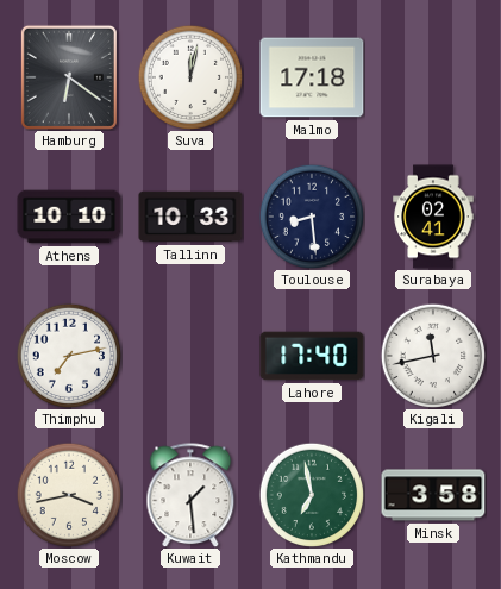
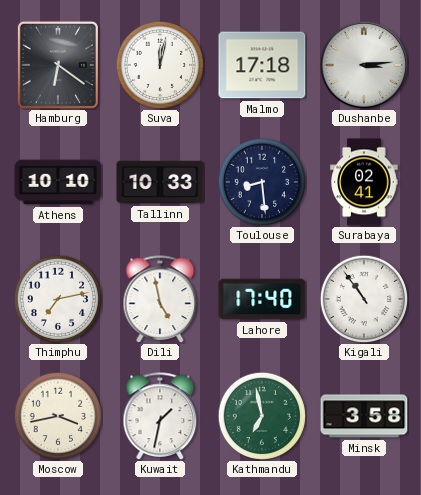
Dushanbe: none -> 3:14
Dili: none -> 4:58
Kigali: 11:43 -> 10:54
Kuwait: 1:29 -> 1:32
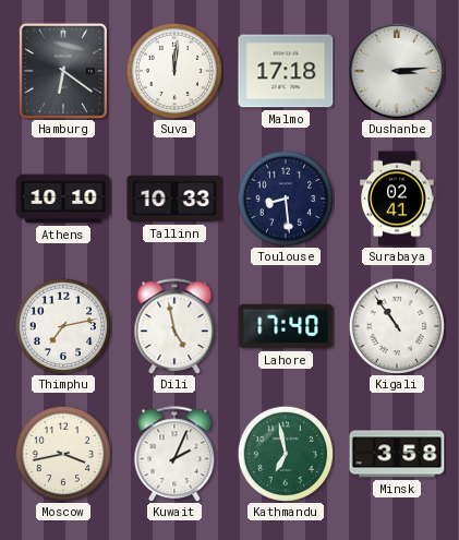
Suva: 12:02 -> 12:01
Kuwait: 1:32 -> 2:04
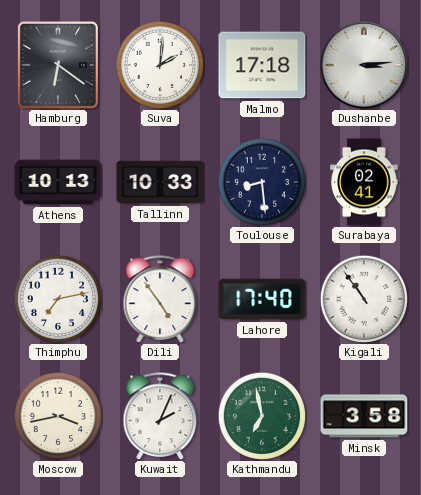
Suva: 12:01 -> 2:01
Athens: 10:10 -> 10:13
Dili: 4:58 -> 4:54
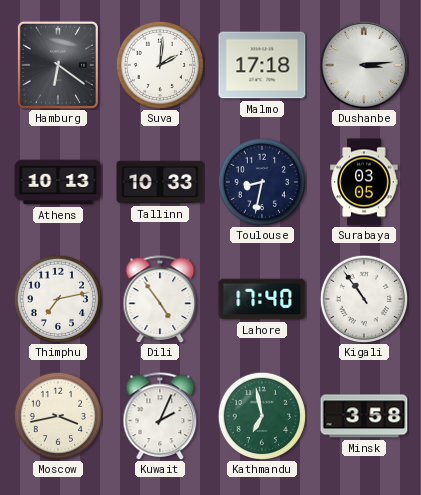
Toulouse: 8:29 -> 8:32
Surabaya: 02:41 -> 03:05
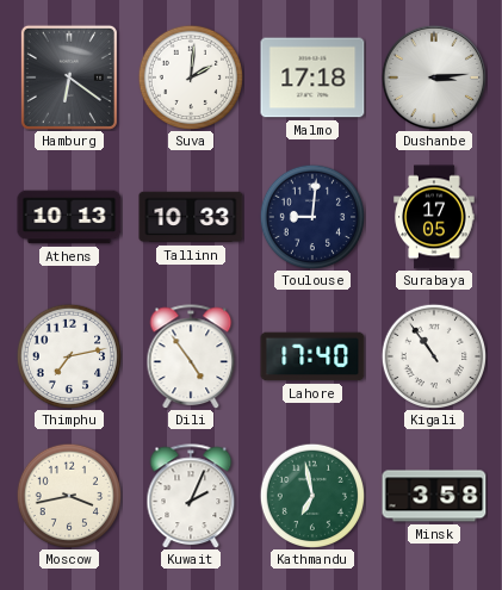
Toulouse: 8:32 -> 9:01
Surabaya: 03:05 -> 17:05
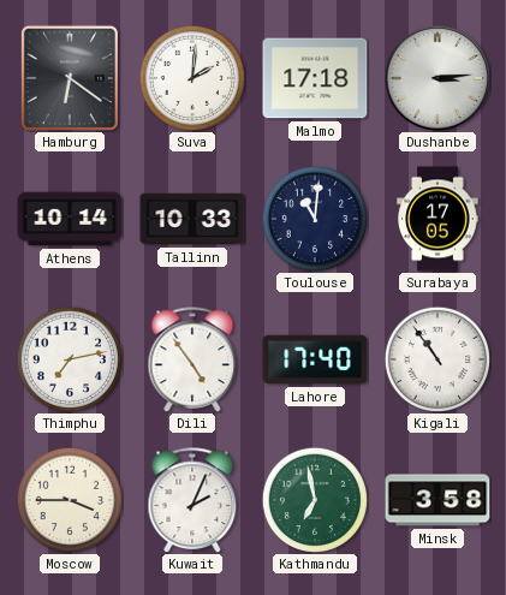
Athens: 10:13 -> 10:14
Toulouse: 9:01 -> 11:01
Moscow: 3:43 -> 3:45
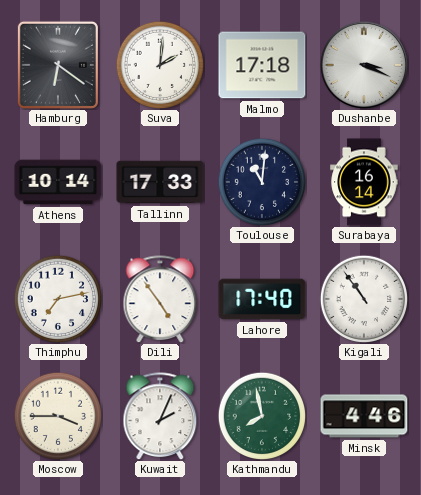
Dushanbe: 3:14 -> 3:19
Tallinn: 10:33 -> 17:33
Surabaya: 17:05 -> 16:14
Kathmandu: 6:58 -> 7:58
Minsk: 3:58 -> 4:46
